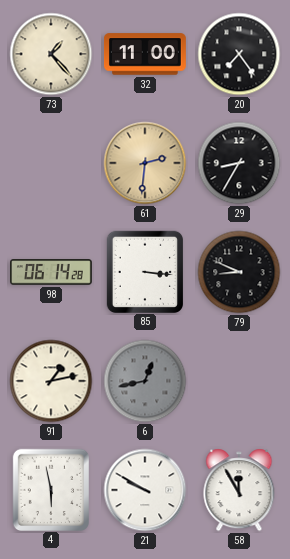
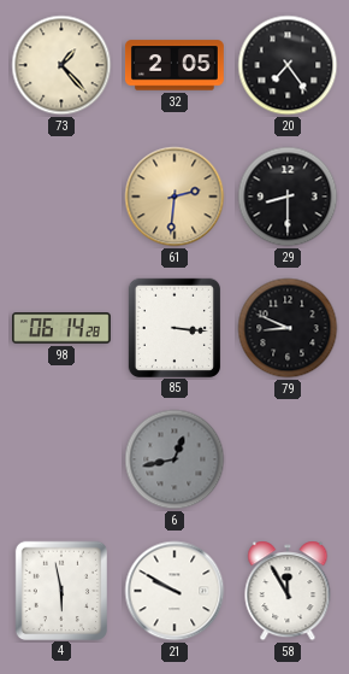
32: 11:00 -> 2:05
29: 8:35 -> 8:30
91: 1:13 -> none
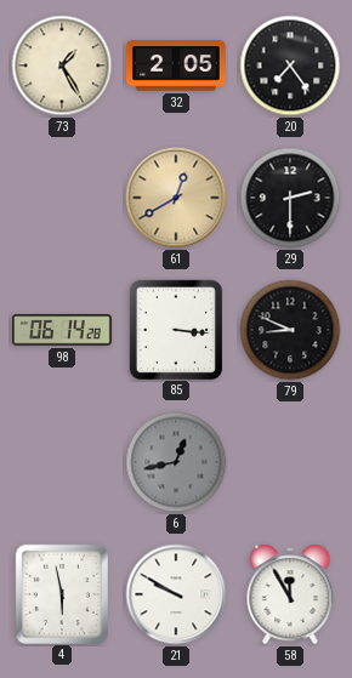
73: 1:23 -> 1:25
61: 2:31 -> 12:40
29: 8:30 -> 2:30
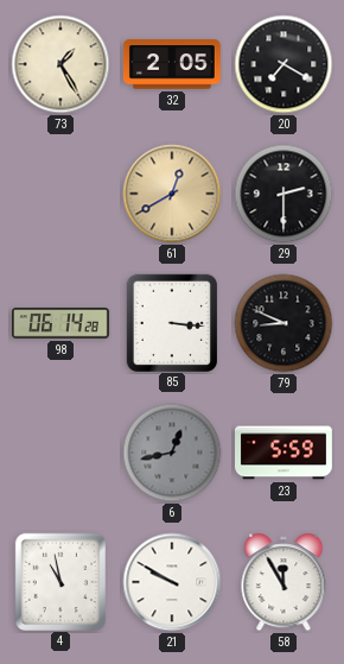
20: 7:24 -> 7:20
23: none -> 5:59
4: 5:58 -> 10:58
